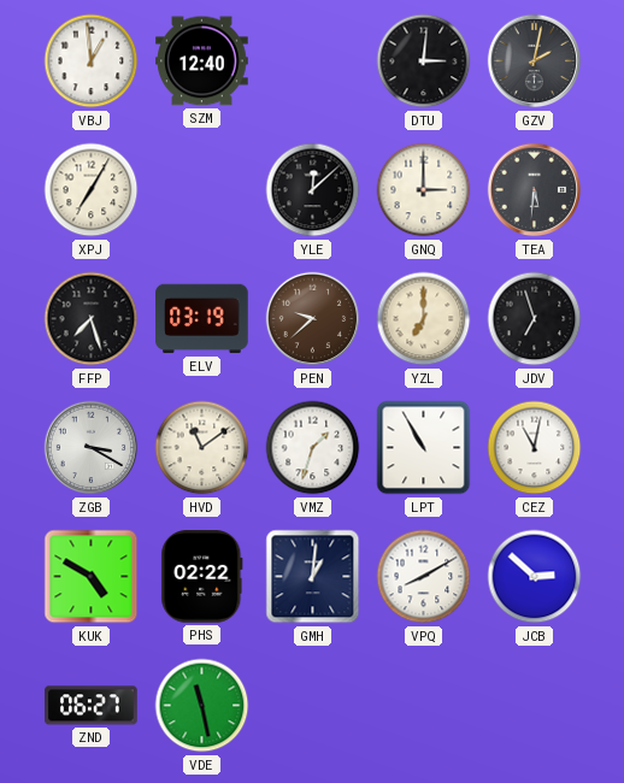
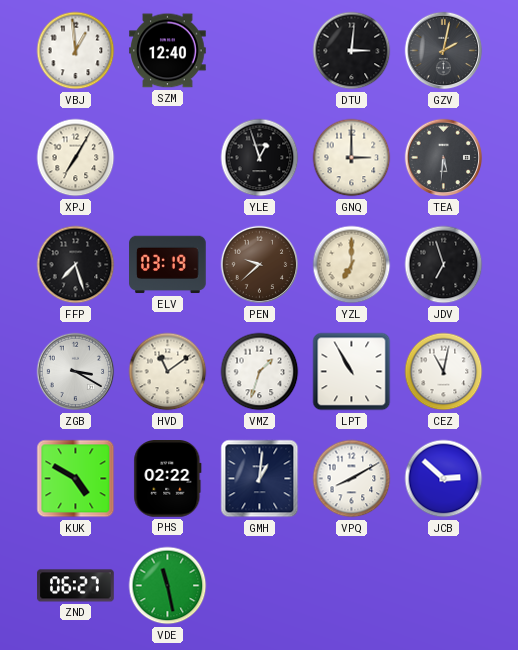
YLE: 12:08 -> 12:57
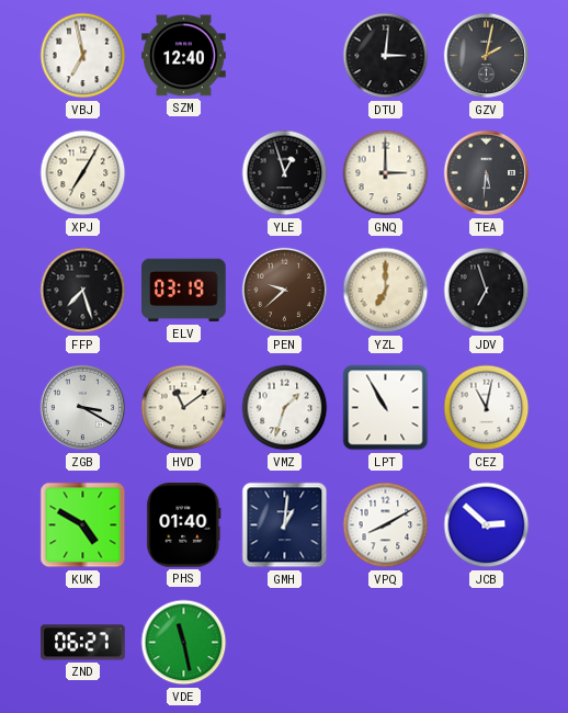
VBJ: 12:59 -> 6:58
PHS: 02:22 -> 01:40
